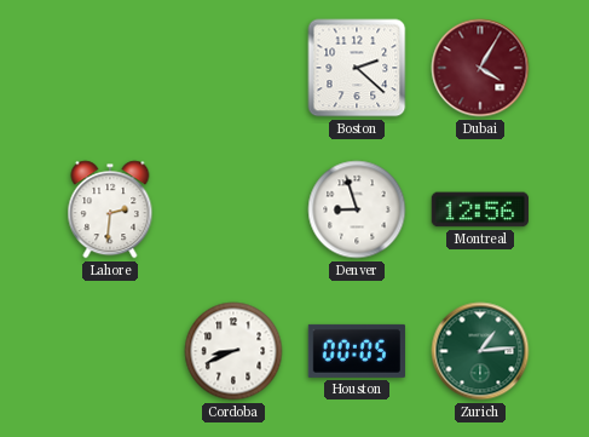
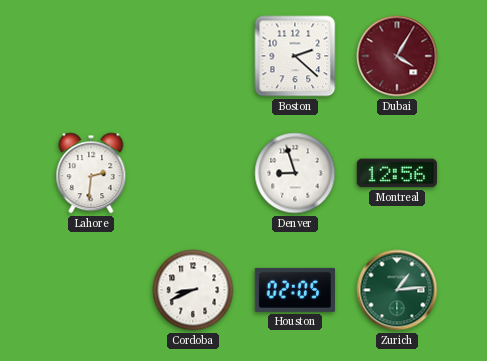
Houston: 00:05 -> 02:05
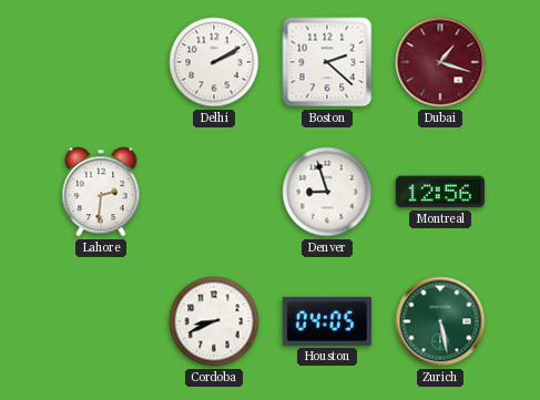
Delhi: none -> 2:10
Dubai: 4:05 -> 1:18
Houston: 02:05 -> 04:05
Zurich: 1:14 -> 5:28
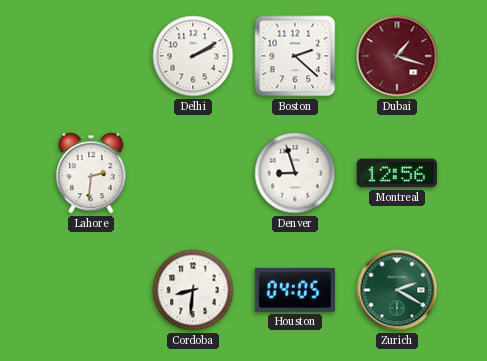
Cordoba: 8:41 -> 8:31
Zurich: 5:28 -> 2:20
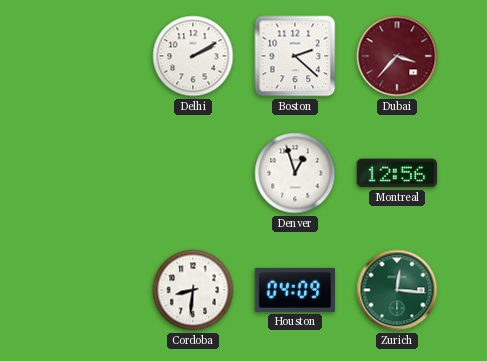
Dubai: 1:18 -> 3:37
Lahore: 2:31 -> none
Denver: 8:57 -> 12:57
Houston: 04:05 -> 04:09
Zurich: 2:20 -> 12:16
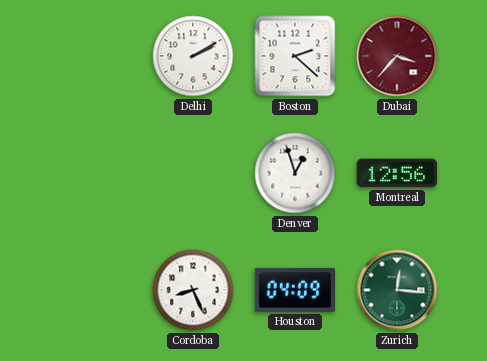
Cordoba: 8:31 -> 8:26
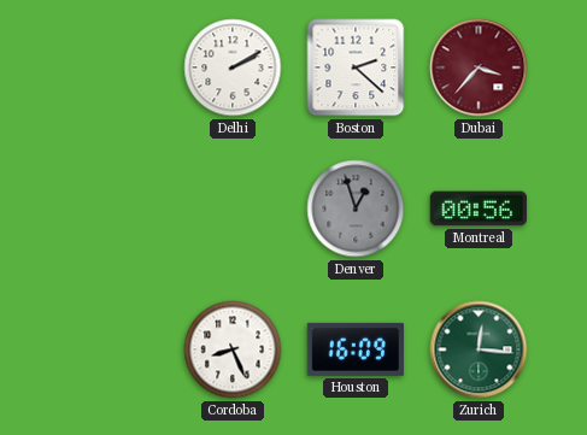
Denver dial: white -> grey
Montreal: 12:56 -> 00:56
Houston: 04:09 -> 16:09
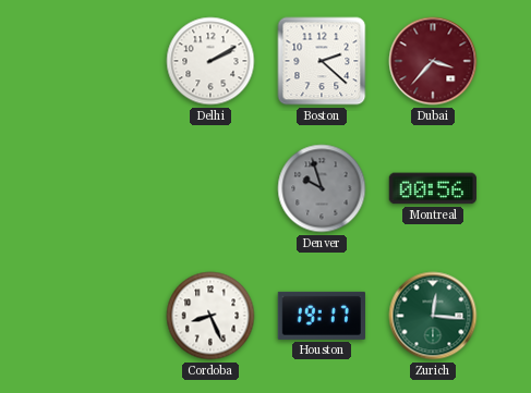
Denver: 12:57 -> 9:57
Houston: 16:09 -> 19:17
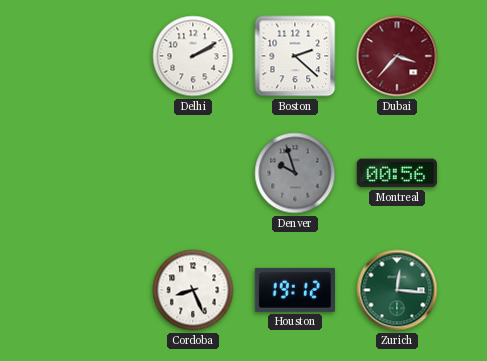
Houston: 19:17 -> 19:12
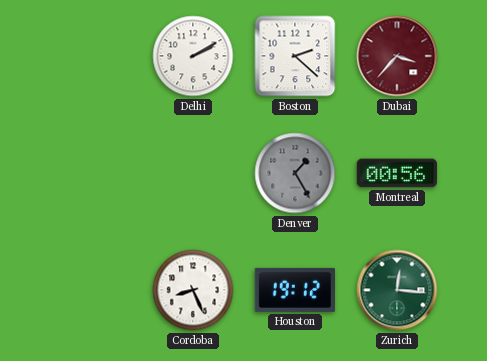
Denver: 9:57 -> 1:25
